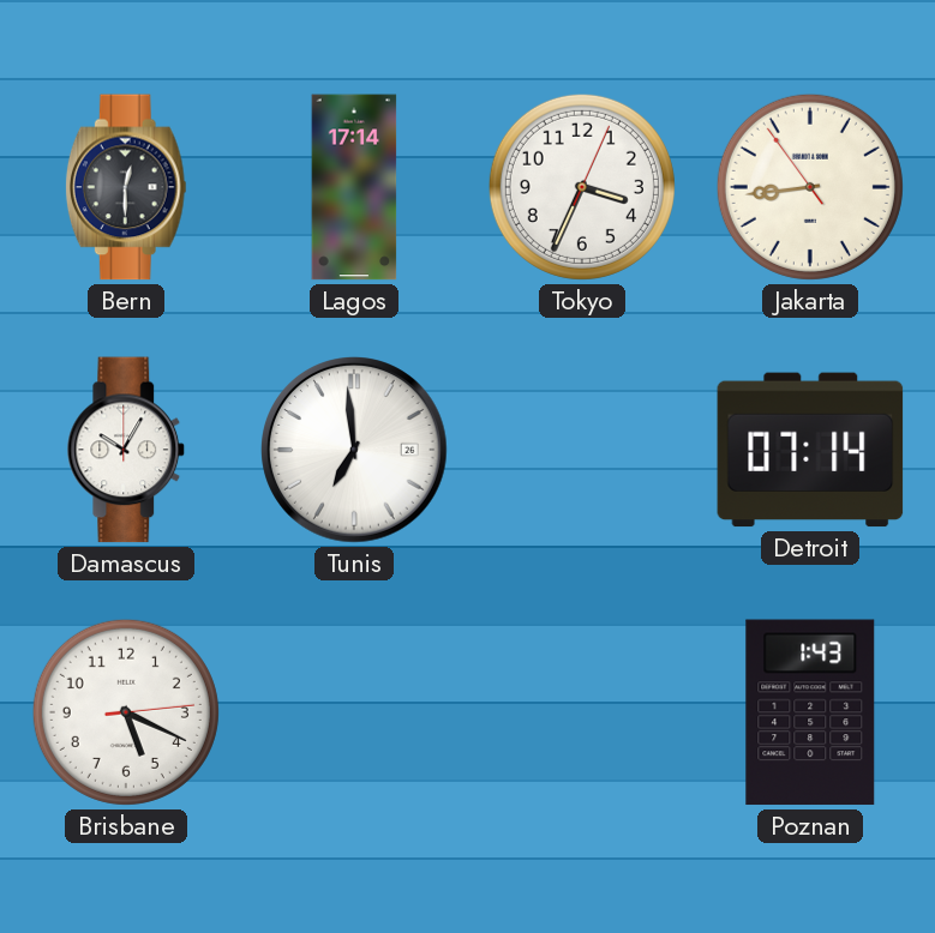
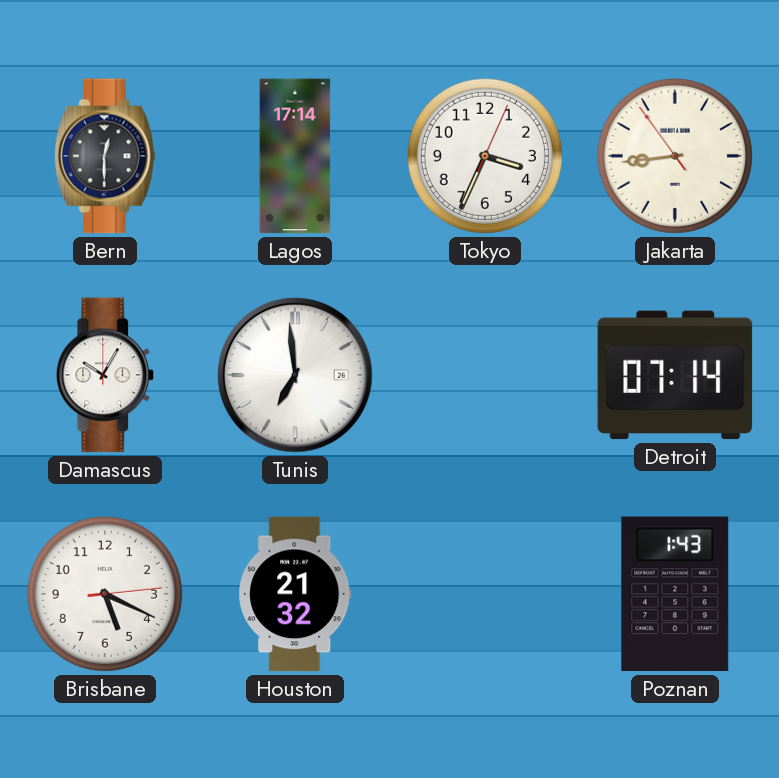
Houston: none -> 21:32
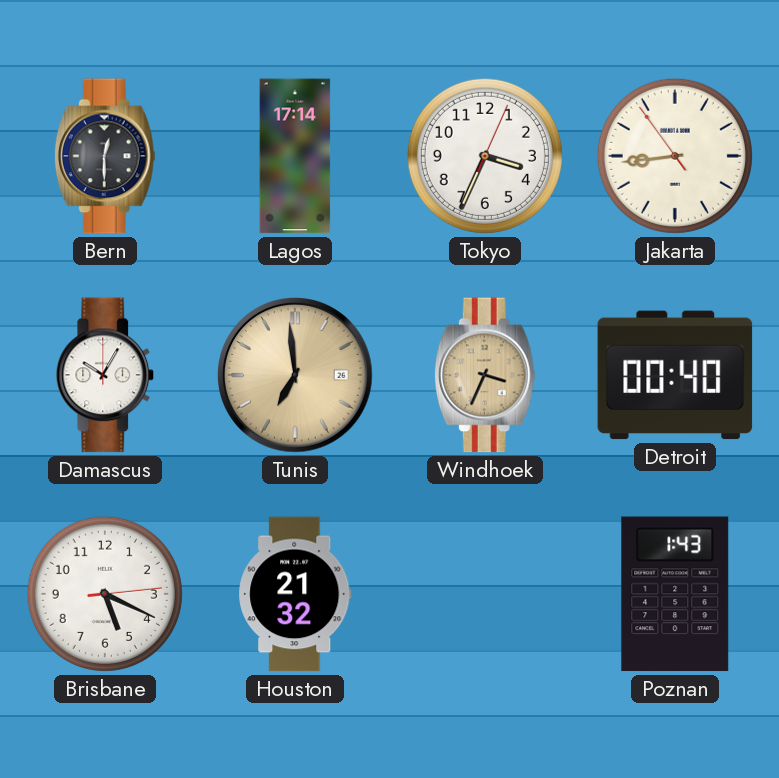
Tunis dial: white -> champagne
Windhoek: none -> 3:34
Detroit: 07:14 -> 00:40
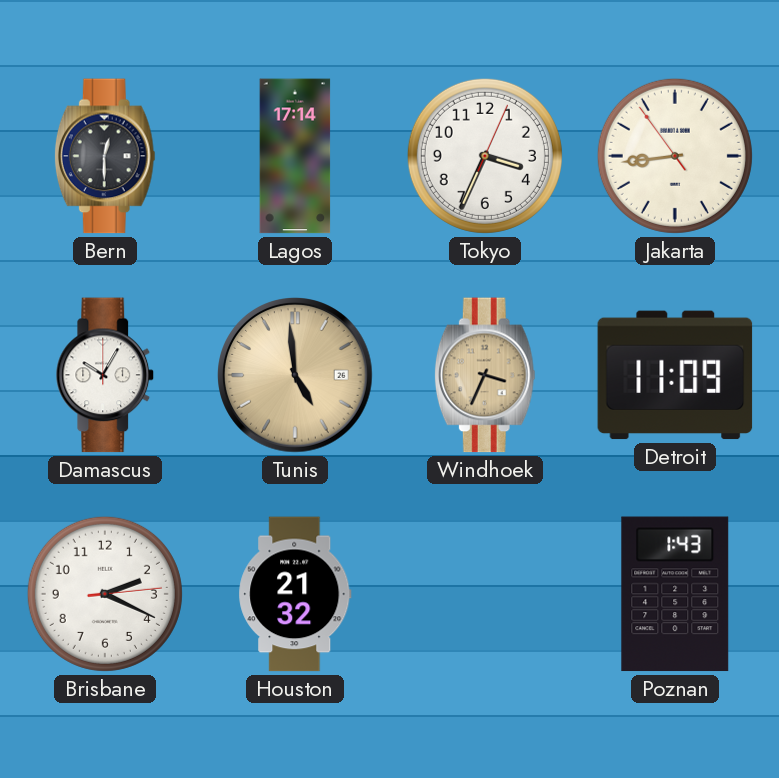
Tunis: 6:59 -> 4:59
Detroit: 00:40 -> 11:09
Brisbane: 5:19 -> 2:19
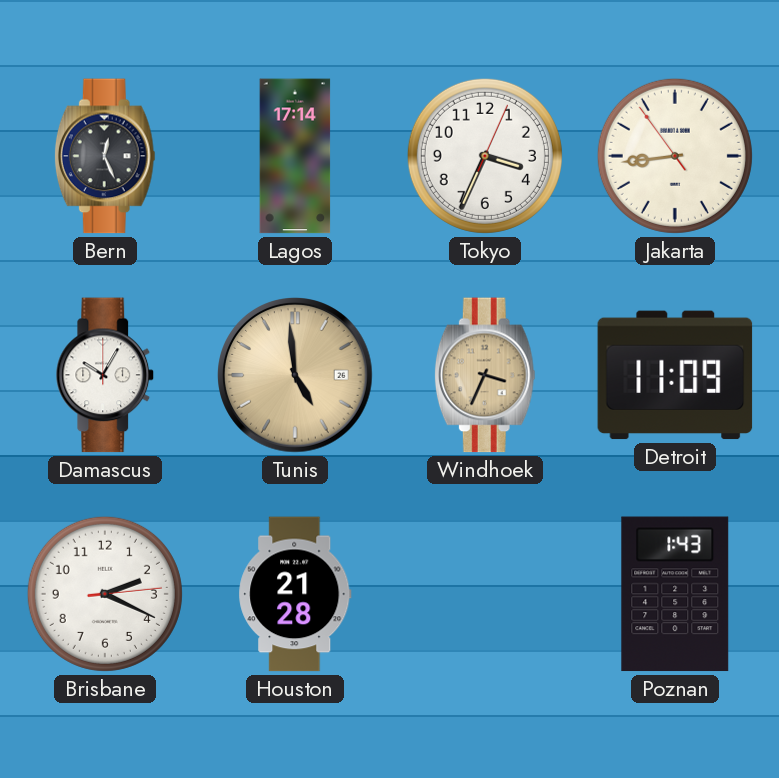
Bern: 12:30 -> 12:26
Houston: 21:32 -> 21:28
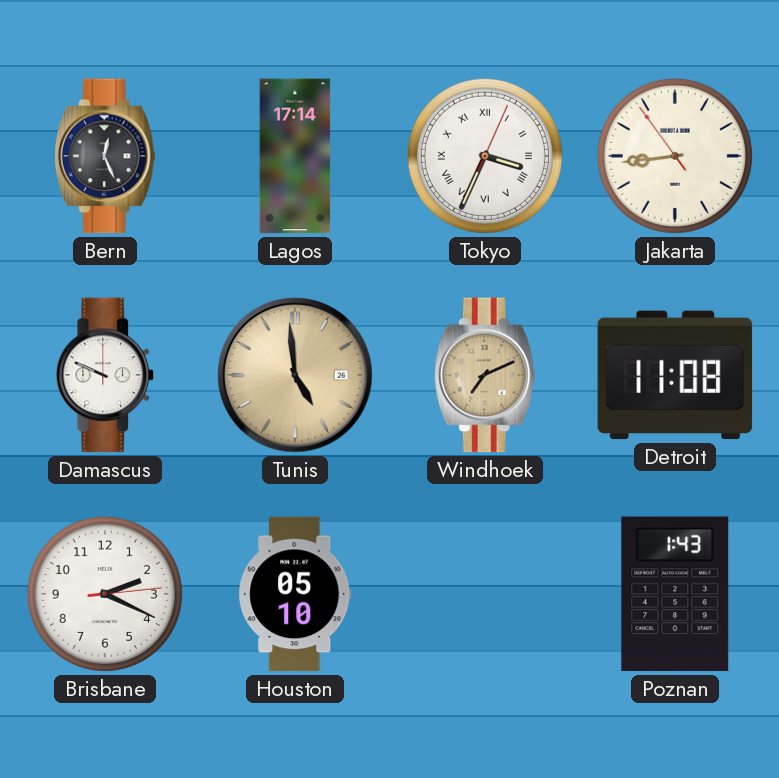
Tokyo numerals: Arabic -> Roman
Damascus: 10:05 -> 9:49
Windhoek: 3:34 -> 7:11
Detroit: 11:09 -> 11:08
Houston: 21:28 -> 05:10
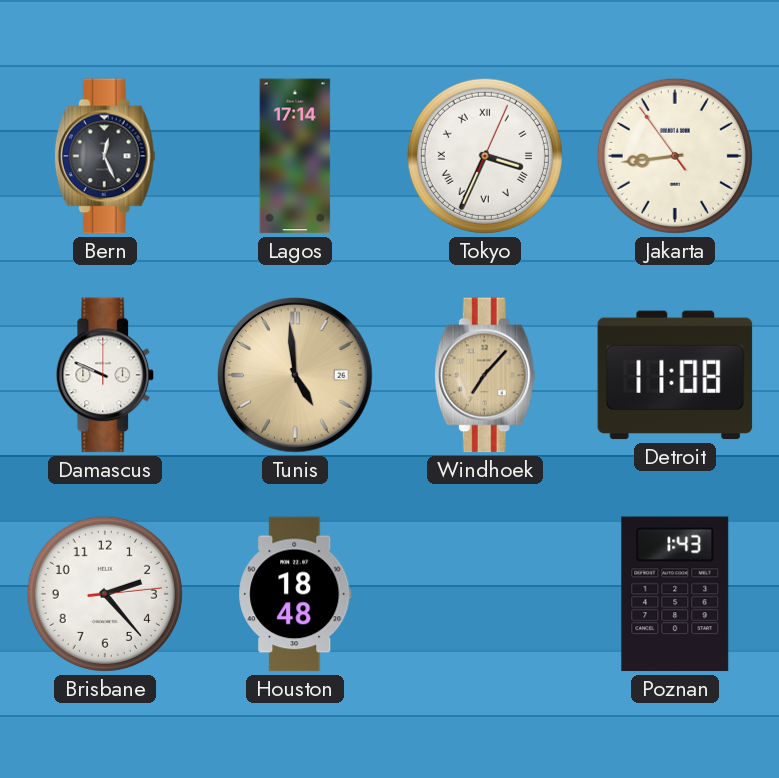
Windhoek: 7:11 -> 7:07
Brisbane: 2:19 -> 2:23
Houston: 05:10 -> 18:48
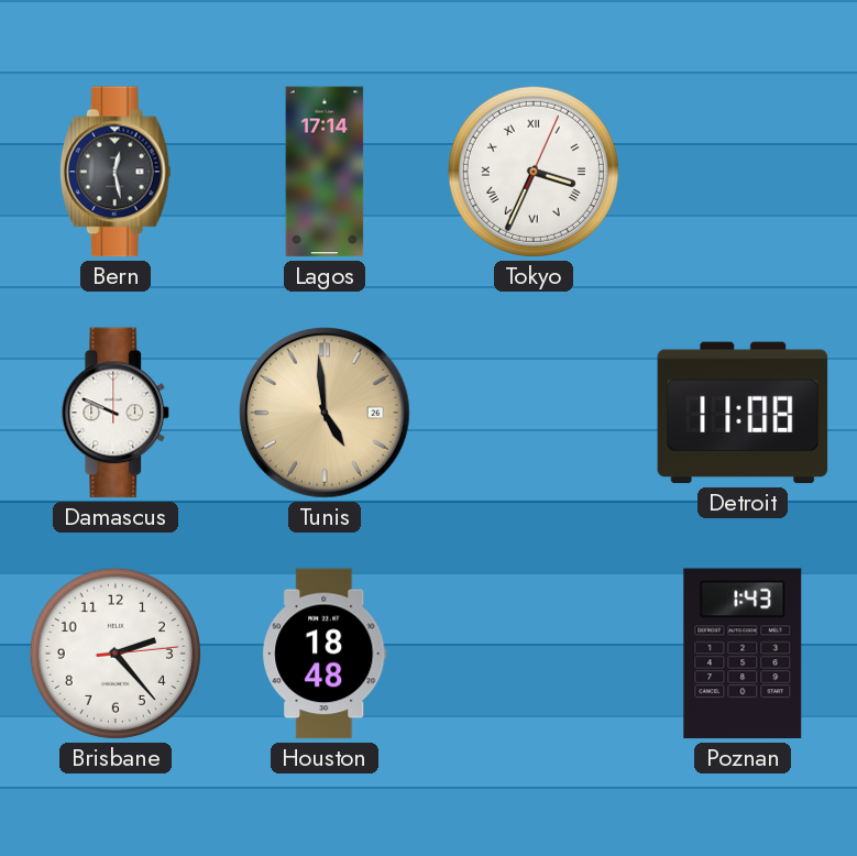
Bern: 12:26 -> 12:28
Jakarta: 8:43 -> none
Windhoek: 7:07 -> none
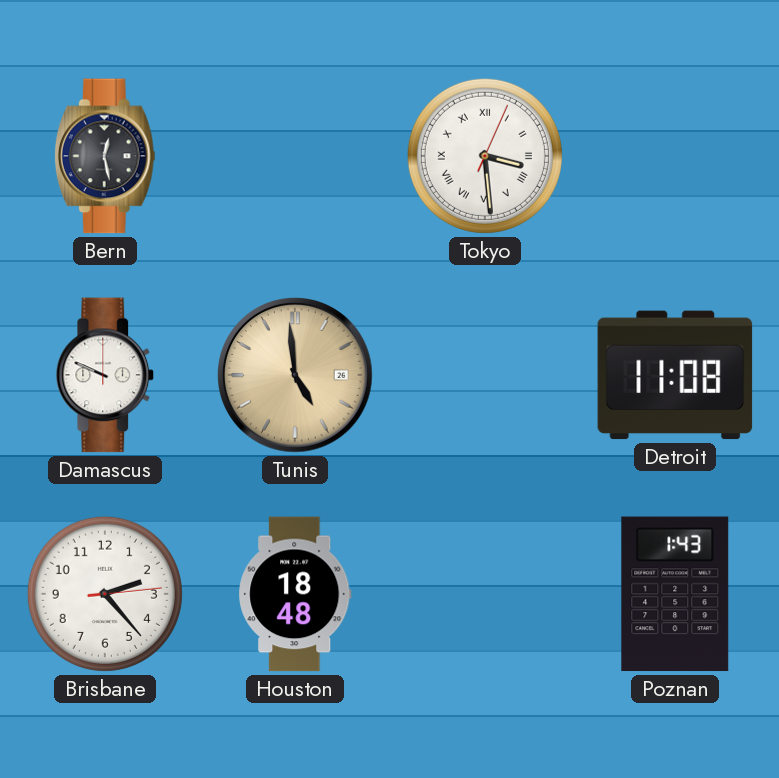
Lagos: 17:14 -> none
Tokyo: 3:34 -> 3:29
